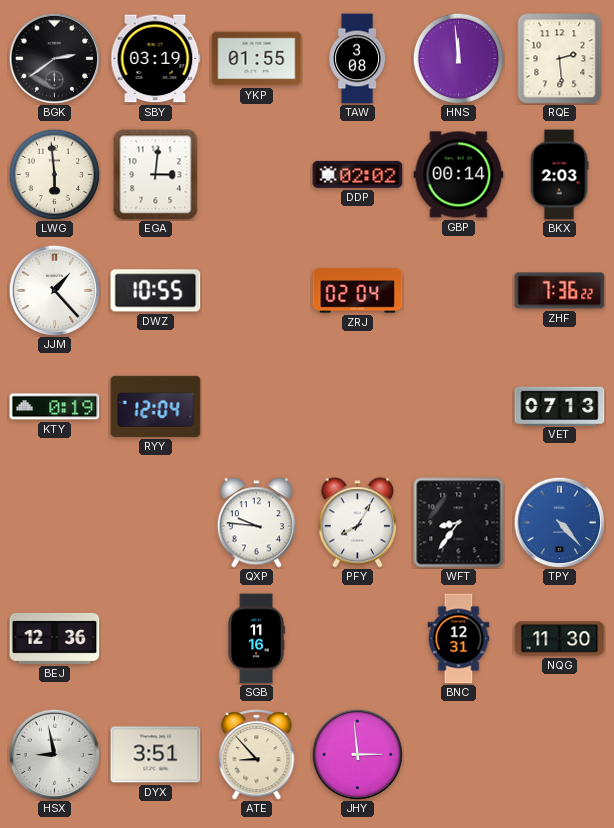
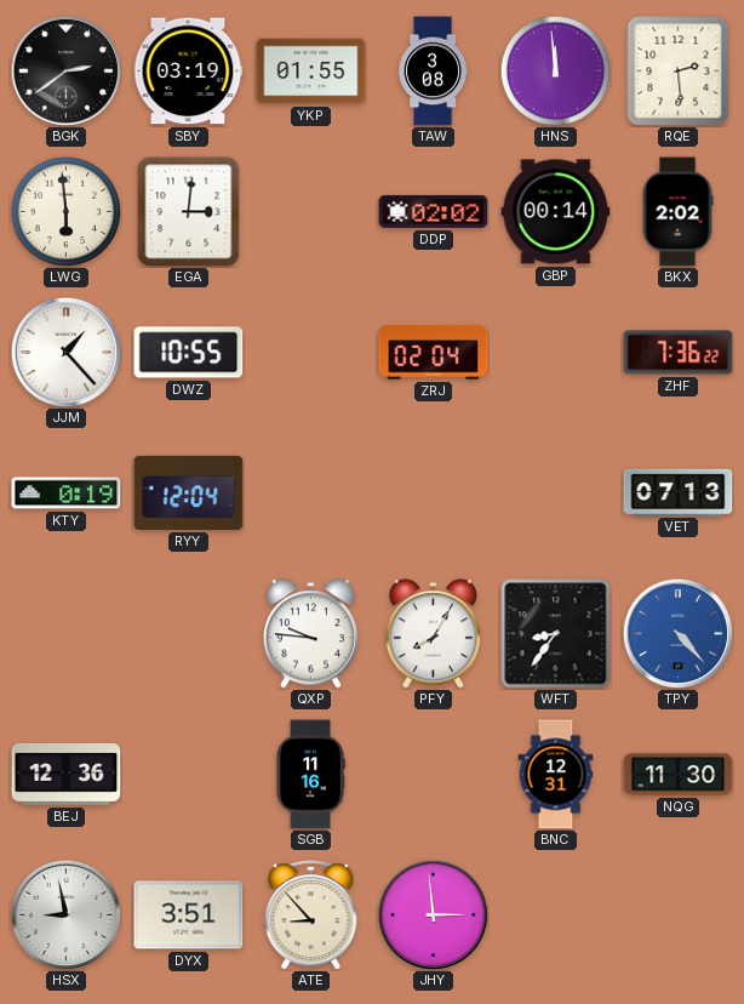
BKX: 2:03 -> 2:02
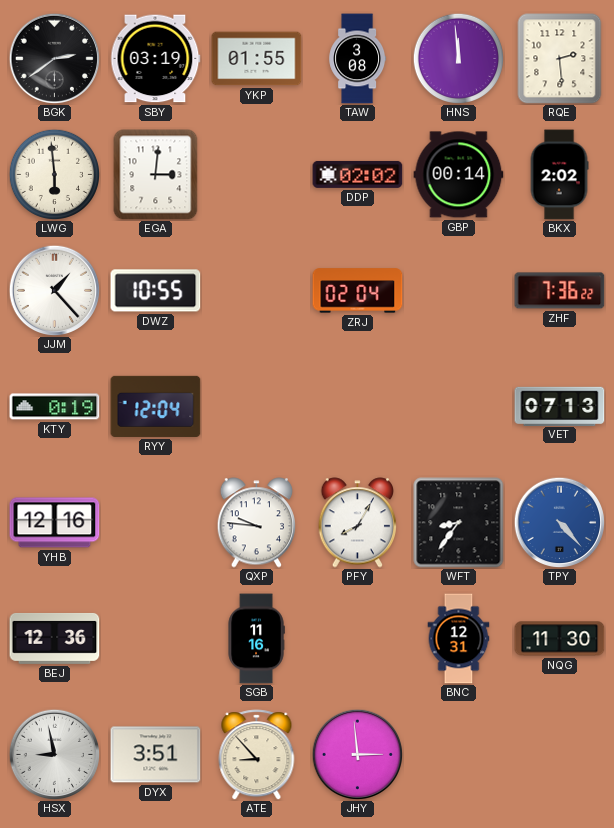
YHB: none -> 12:16
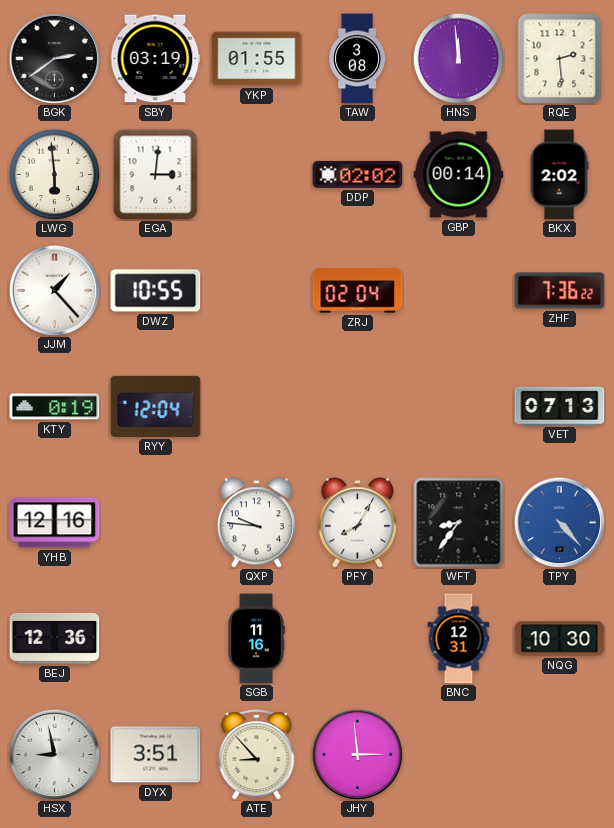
NQG: 11:30 -> 10:30
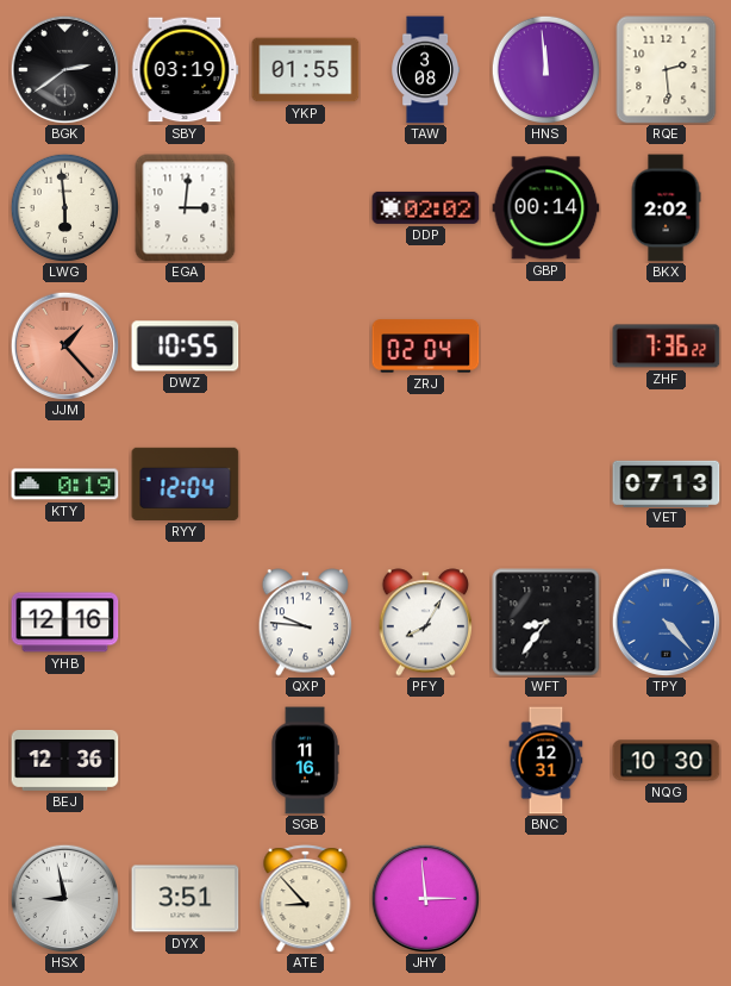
JJM dial: white -> salmon
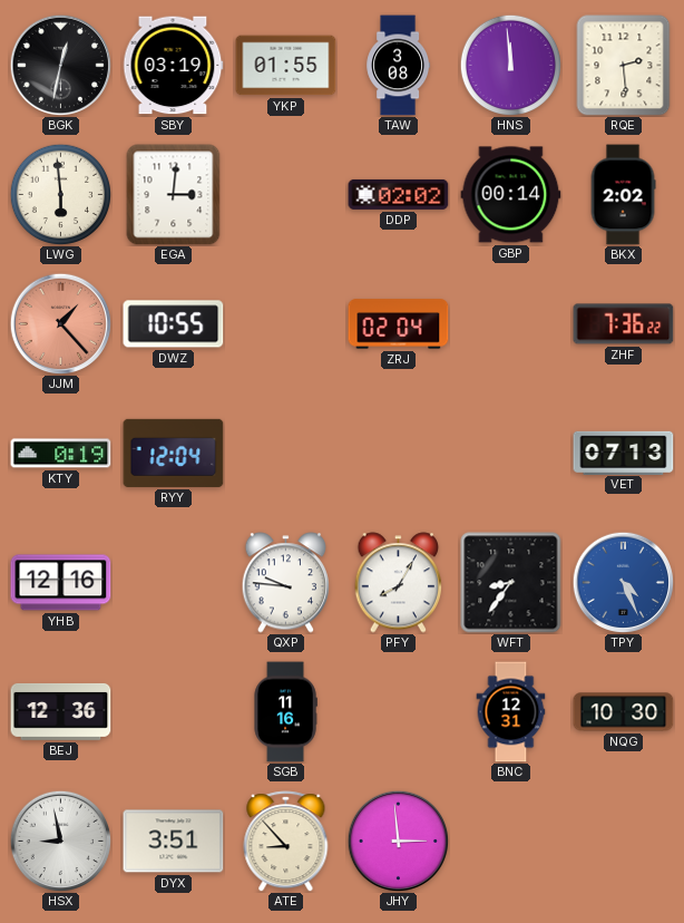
BGK: 2:39 -> 12:32
TPY: 4:23 -> 4:26
